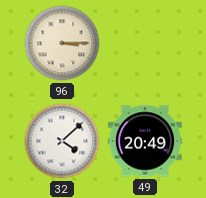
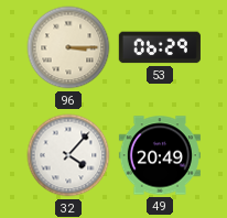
53: none -> 06:29
32: 4:08 -> 4:07
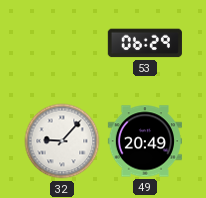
96: 3:15 -> none
32: 4:07 -> 9:07
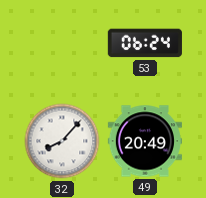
53: 06:29 -> 06:24
32: 9:07 -> 8:07
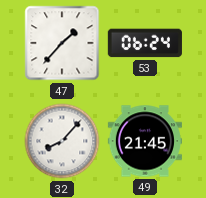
47: none -> 1:37
49: 20:49 -> 21:45
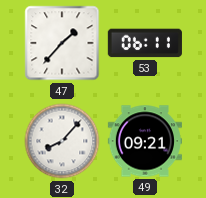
53: 06:24 -> 06:11
49: 21:45 -> 09:21
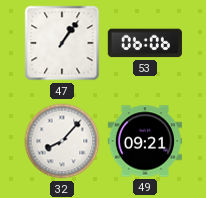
47: 1:37 -> 1:06
53: 06:11 -> 06:06
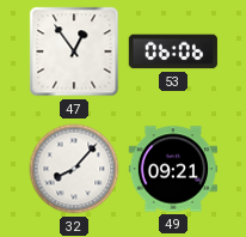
47: 1:06 -> 12:54
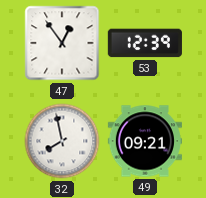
53: 06:06 -> 12:39
32: 8:07 -> 7:58
